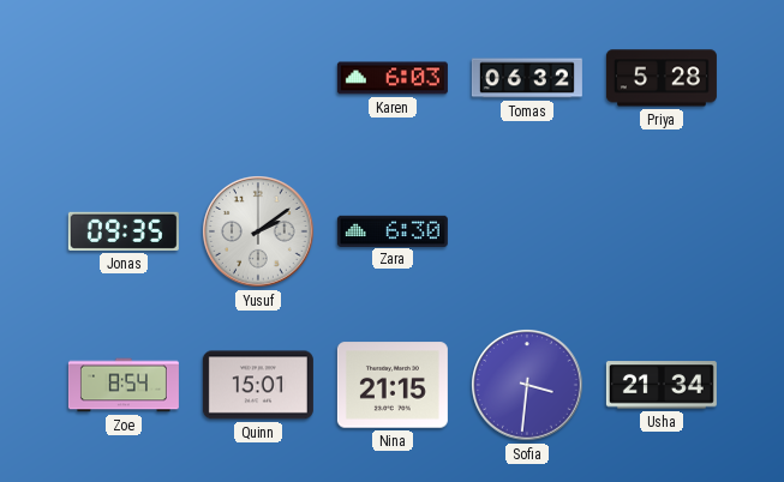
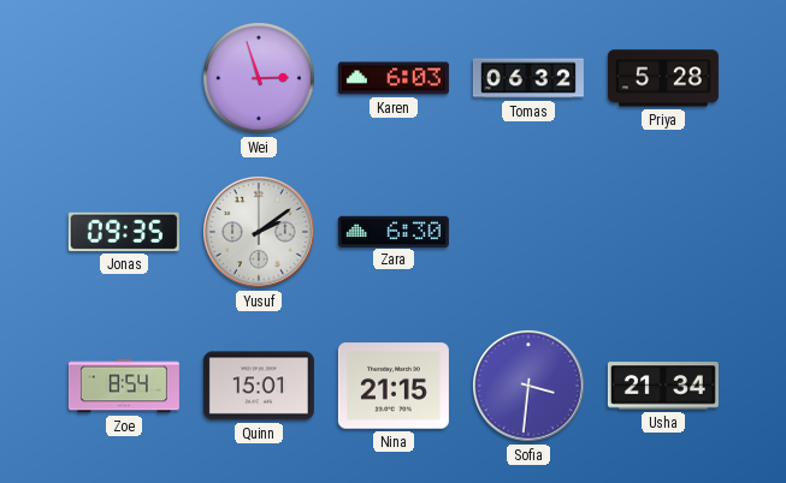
Wei: none -> 2:57
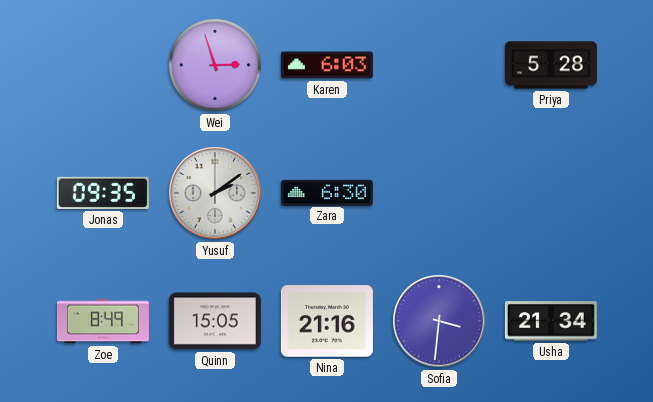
Tomas: 06:32 -> none
Zoe: 8:54 -> 8:49
Quinn: 15:01 -> 15:05
Nina: 21:15 -> 21:16
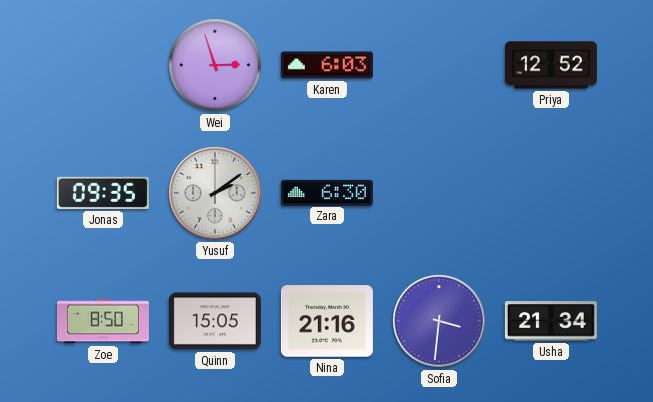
Priya: 5:28 -> 12:52
Zoe: 8:49 -> 8:50
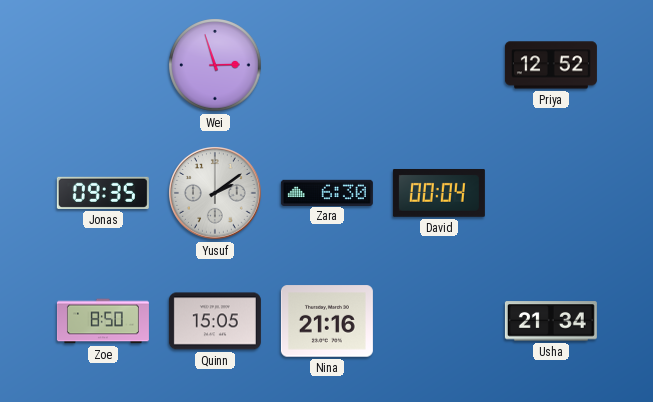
Karen: 6:03 -> none
David: none -> 00:04
Sofia: 3:31 -> none
